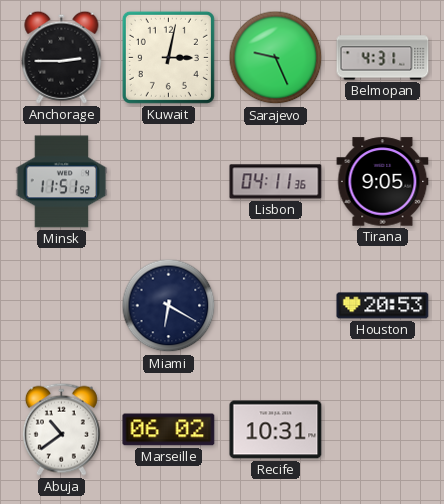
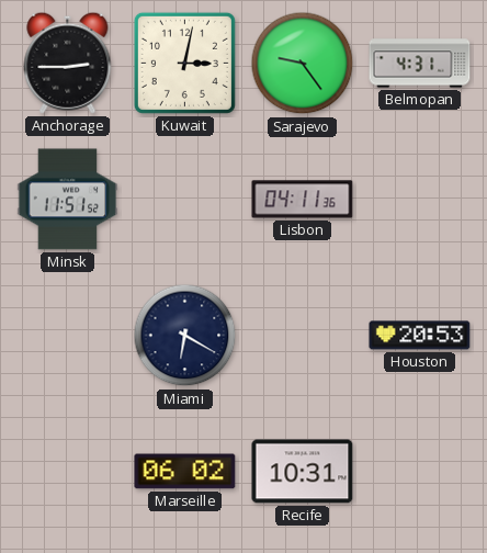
Sarajevo: 9:26 -> 9:24
Tirana: 9:05 -> none
Abuja: 10:39 -> none
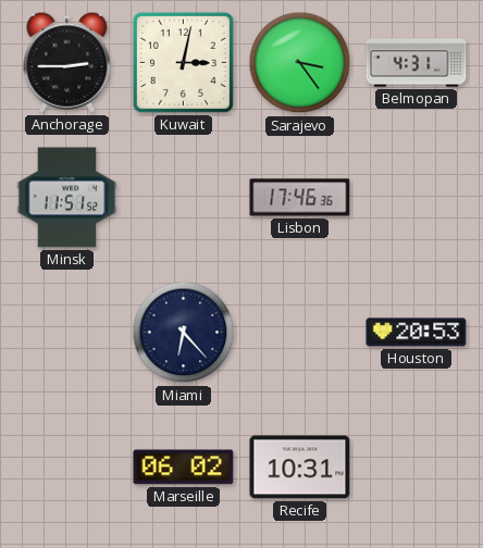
Sarajevo: 9:24 -> 3:24
Lisbon: 04:11 -> 17:46
Miami: 6:20 -> 6:23
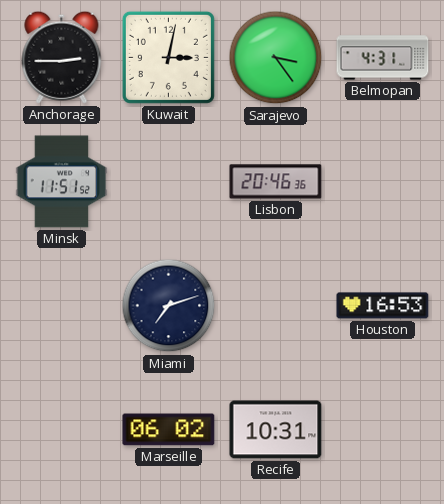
Lisbon: 17:46 -> 20:46
Miami: 6:23 -> 7:12
Houston: 20:53 -> 16:53
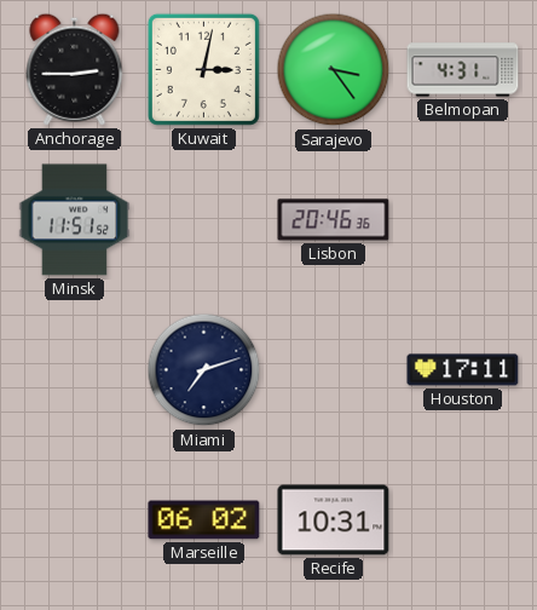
Houston: 16:53 -> 17:11
